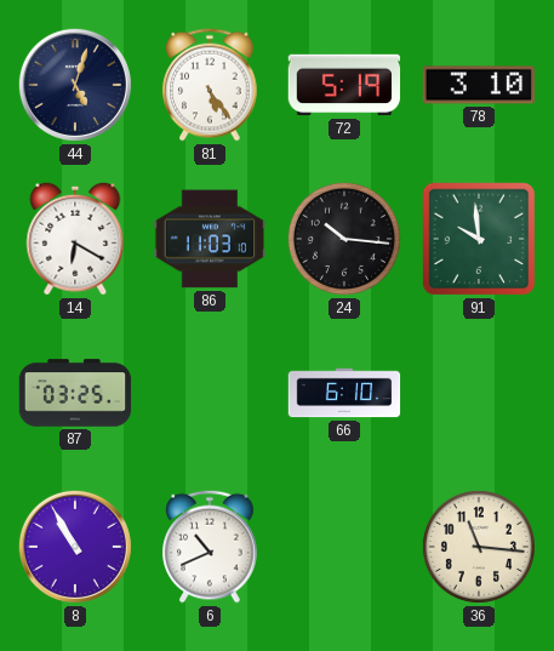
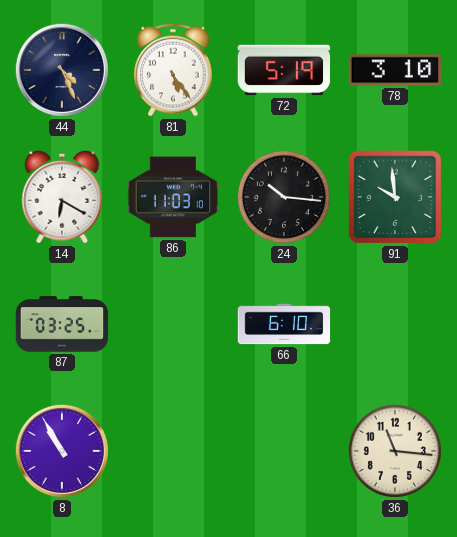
44: 5:03 -> 4:26
6: 10:41 -> none
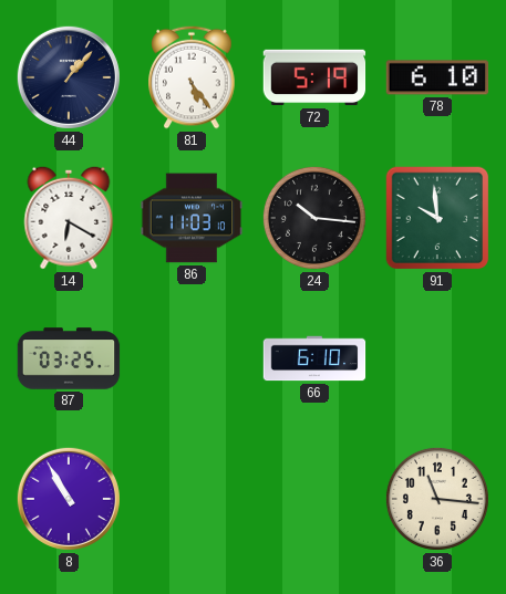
44: 4:26 -> 1:07
78: 3:10 -> 6:10
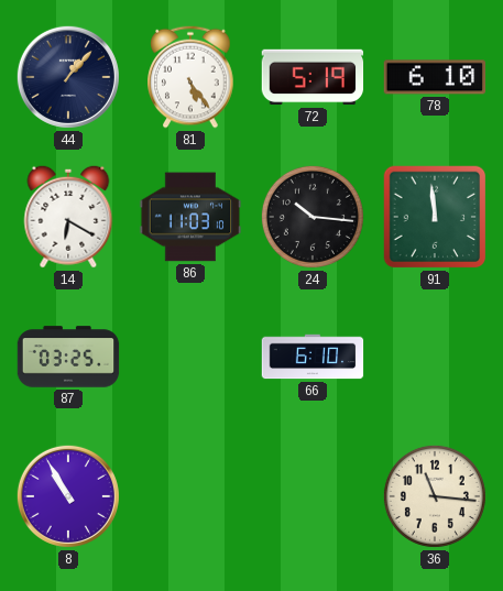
91: 9:59 -> 11:59
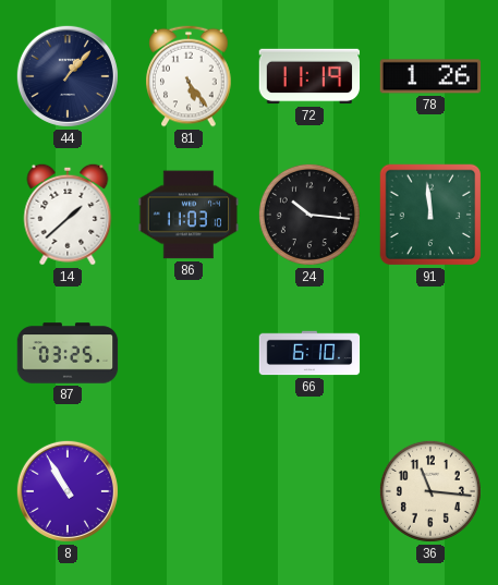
72: 5:19 -> 11:19
78: 6:10 -> 1:26
14: 6:20 -> 1:38
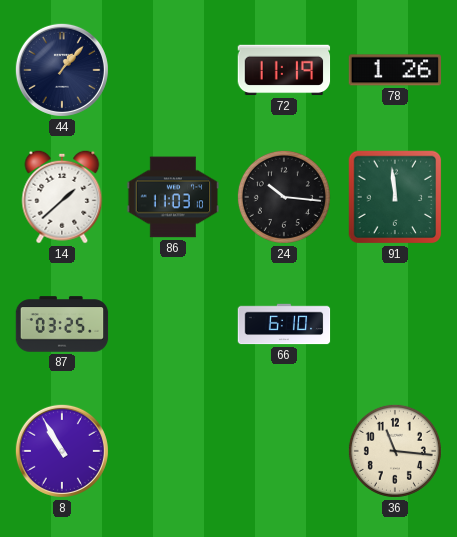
81: 5:24 -> none
